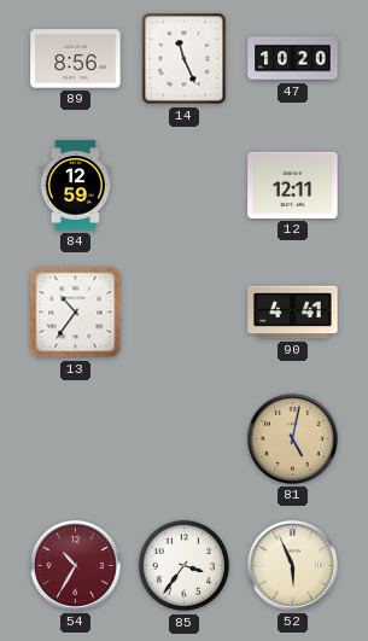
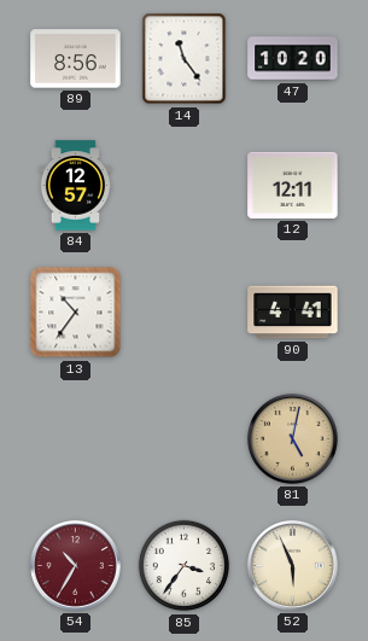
14: 11:26 -> 11:24
84: 12:59 -> 12:57
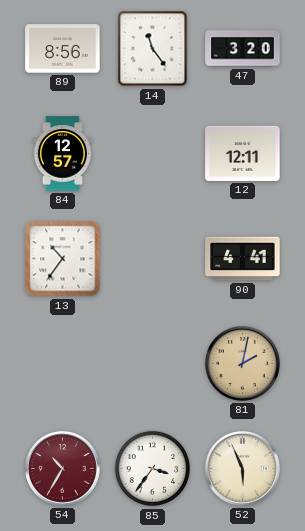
47: 10:20 -> 3:20
81: 5:02 -> 2:02
